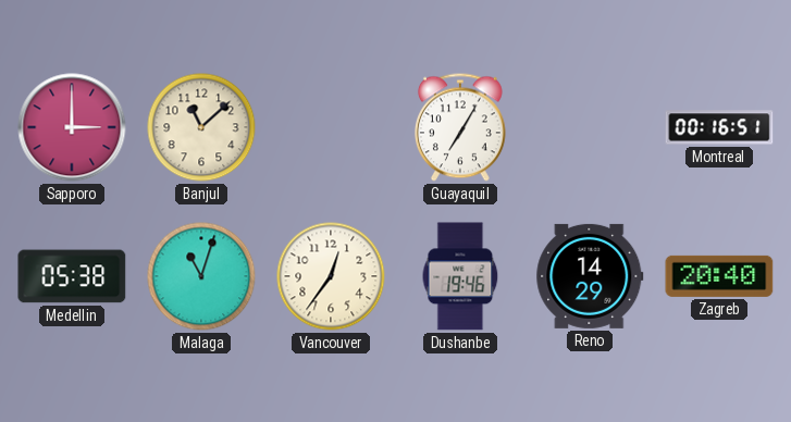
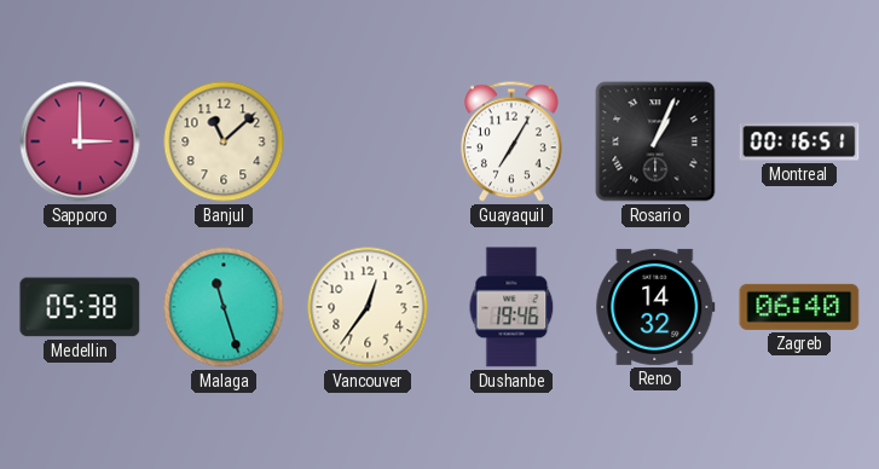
Rosario: none -> 1:04
Malaga: 11:03 -> 11:27
Reno: 14:29 -> 14:32
Zagreb: 20:40 -> 06:40
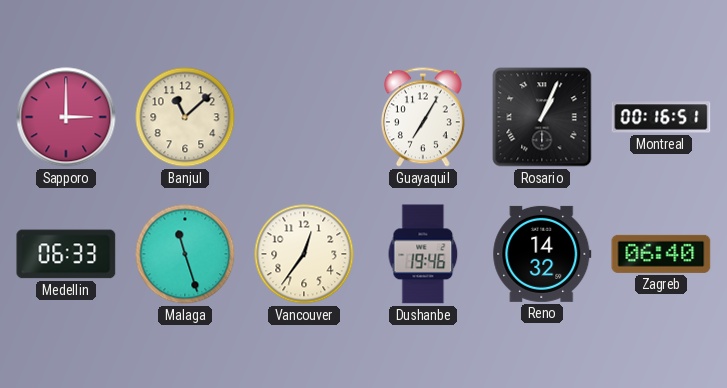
Medellin: 05:38 -> 06:33
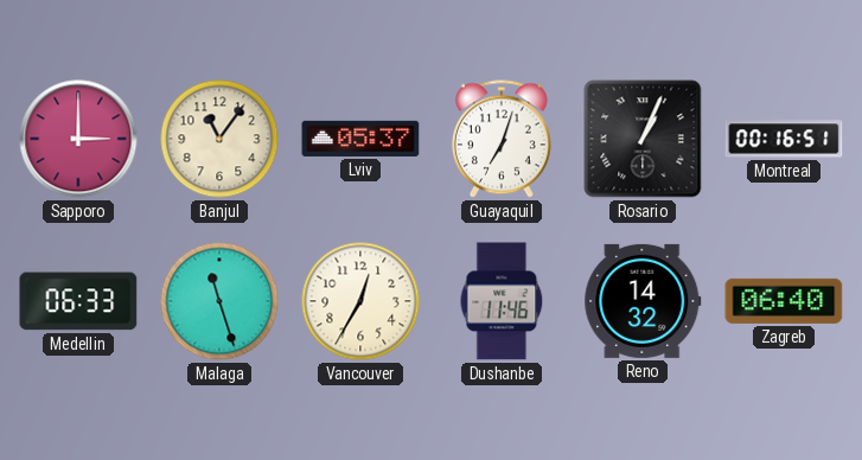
Banjul: 11:08 -> 11:06
Lviv: none -> 05:37
Guayaquil: 7:05 -> 7:03
Vancouver: 12:36 -> 12:35
Dushanbe: 19:46 -> 11:46
